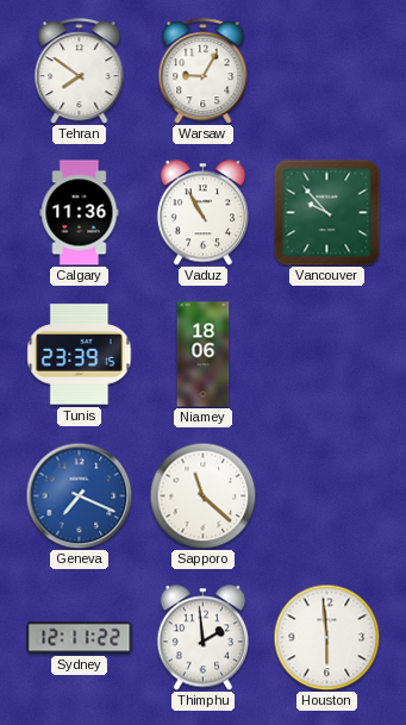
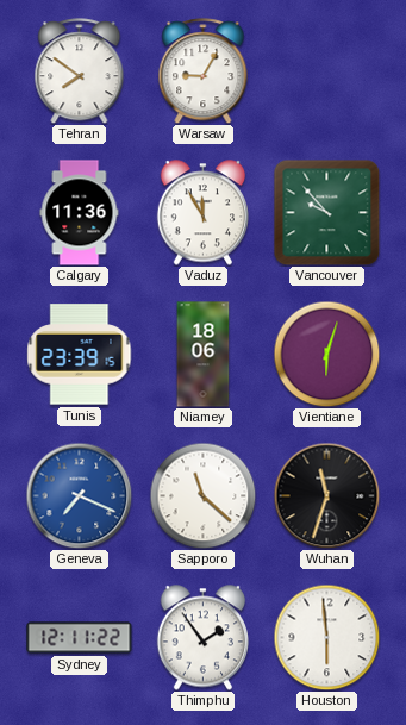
Vaduz: 10:55 -> 11:55
Vientiane: none -> 6:03
Wuhan: none -> 11:33
Thimphu: 1:59 -> 1:54
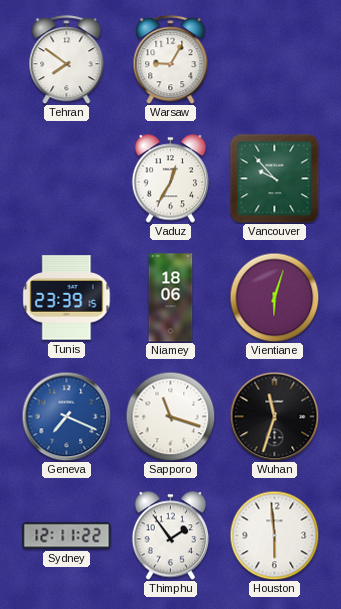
Calgary: 11:36 -> none
Vaduz: 11:55 -> 12:35
Sapporo: 11:22 -> 11:18
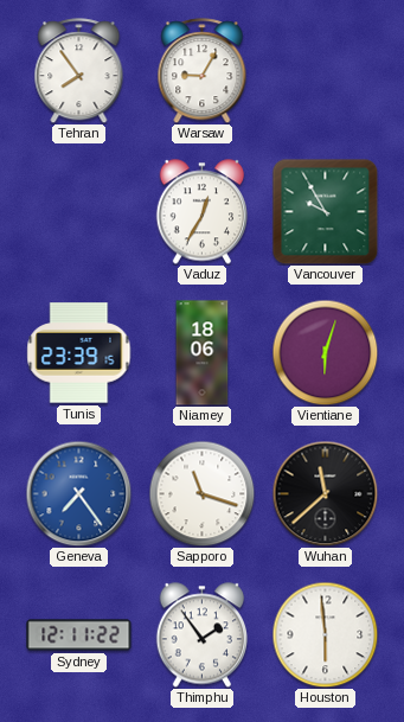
Tehran: 7:51 -> 7:54
Vancouver: 9:53 -> 9:55
Geneva: 7:19 -> 7:24
Wuhan: 11:33 -> 11:38
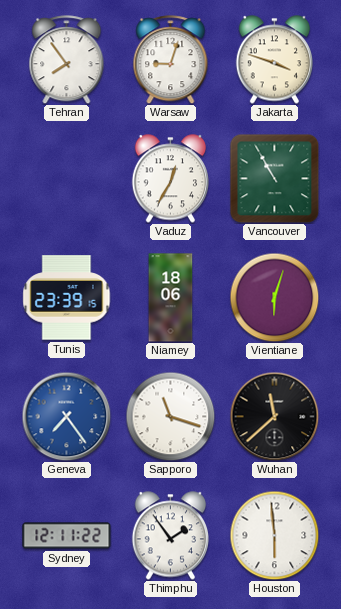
Warsaw: 9:05 -> 9:03
Jakarta: none -> 3:48
Vancouver: 9:55 -> 10:55
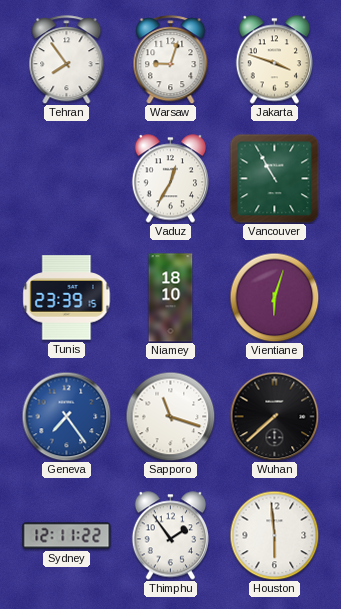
Niamey: 18:06 -> 18:10
Wuhan: 11:38 -> 7:38
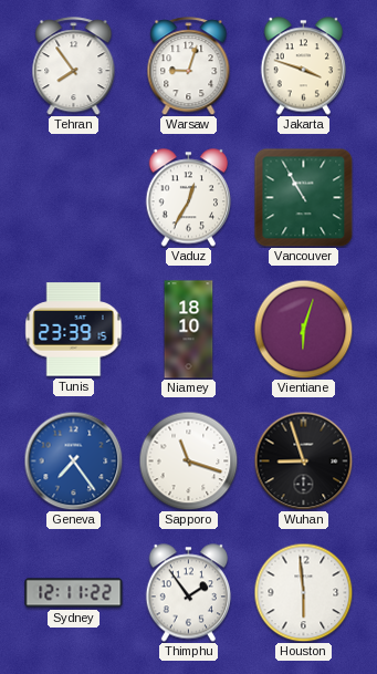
Wuhan: 7:38 -> 8:57
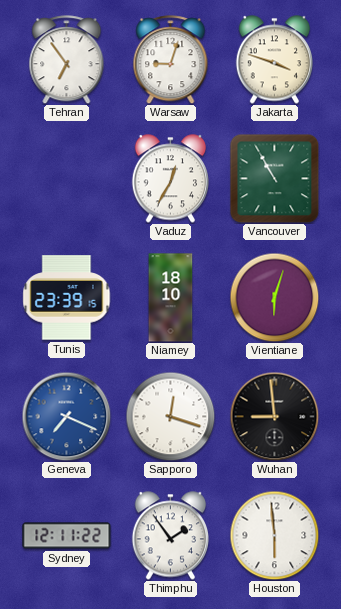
Tehran: 7:54 -> 6:54
Geneva: 7:24 -> 7:19
Sapporo: 11:18 -> 12:18
Wuhan: 8:57 -> 8:59
